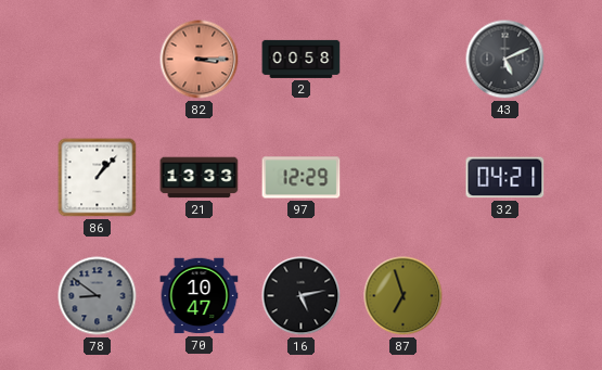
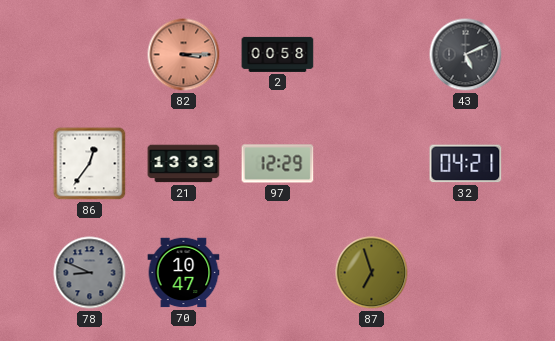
86: 1:07 -> 12:36
78: 8:51 -> 8:49
16: 5:13 -> none
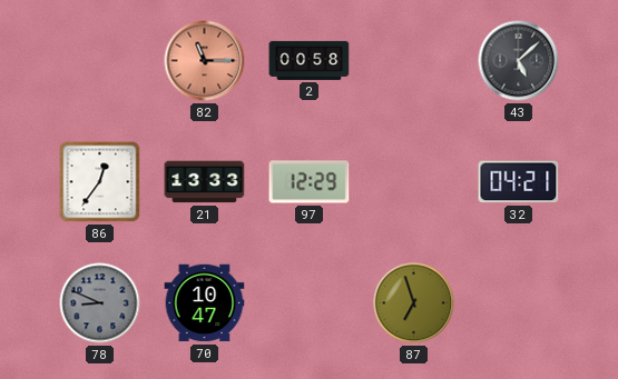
82: 3:15 -> 11:15
43: 5:11 -> 5:08
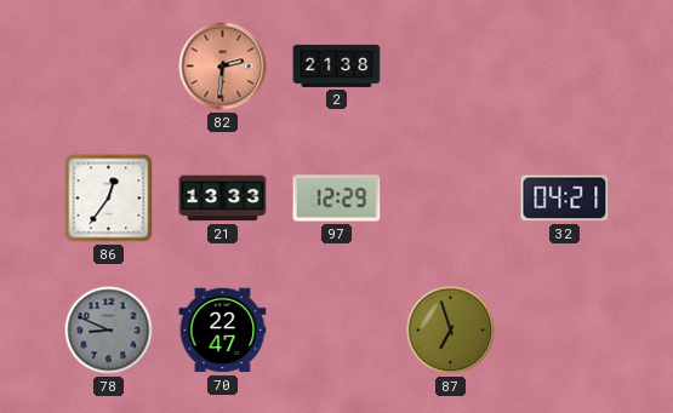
82: 11:15 -> 2:31
2: 00:58 -> 21:38
43: 5:08 -> none
70: 10:47 -> 22:47
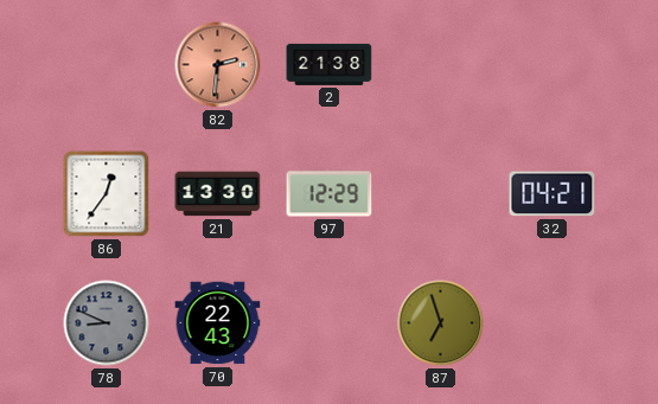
21: 13:33 -> 13:30
70: 22:47 -> 22:43
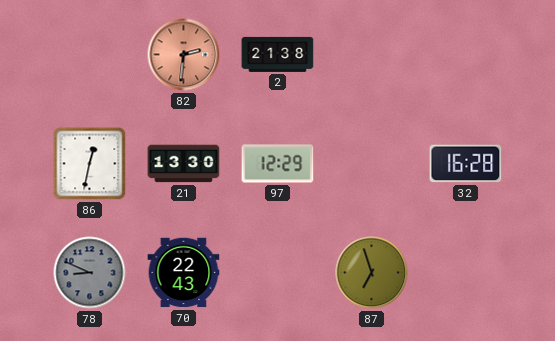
86: 12:36 -> 12:32
32: 04:21 -> 16:28
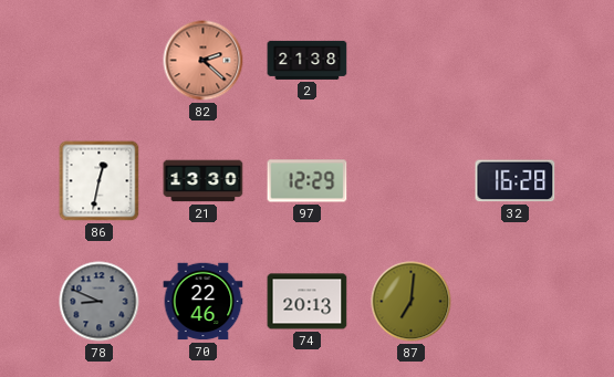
82: 2:31 -> 2:22
70: 22:43 -> 22:46
74: none -> 20:13
87: 6:57 -> 7:01
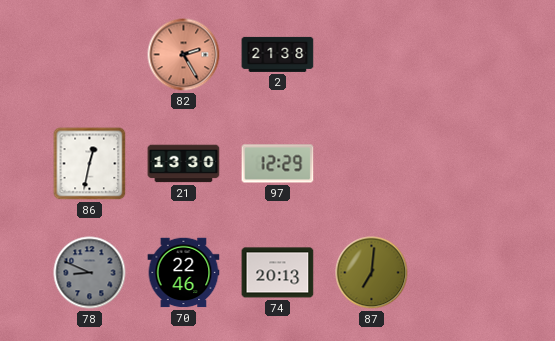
82: 2:22 -> 2:25
32: 16:28 -> none
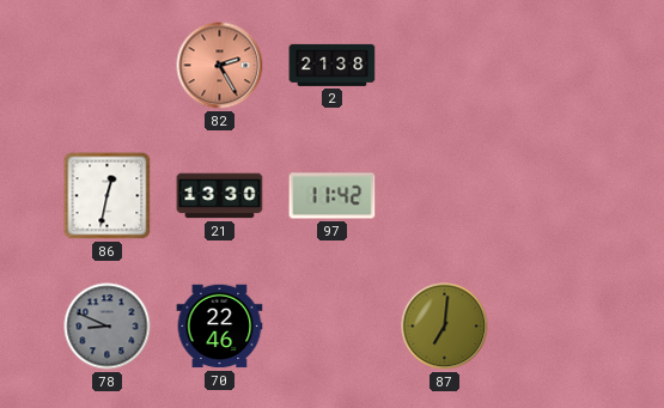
97: 12:29 -> 11:42
74: 20:13 -> none
